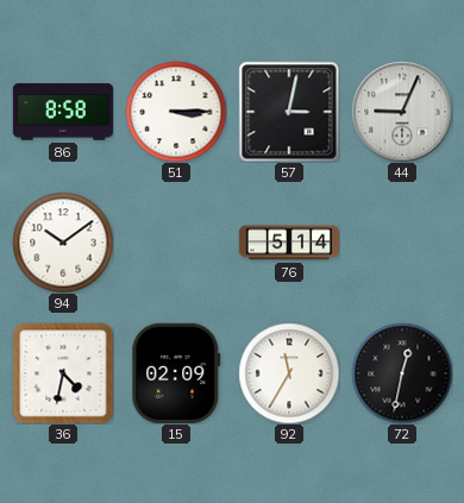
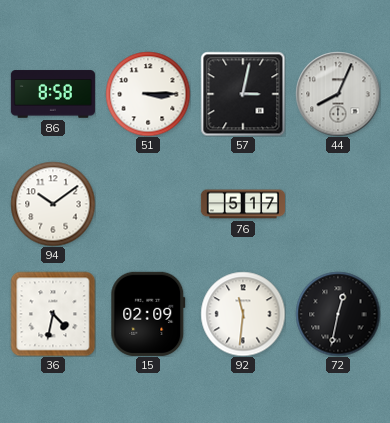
44: 9:04 -> 8:04
76: 5:14 -> 5:17
92: 11:35 -> 11:31
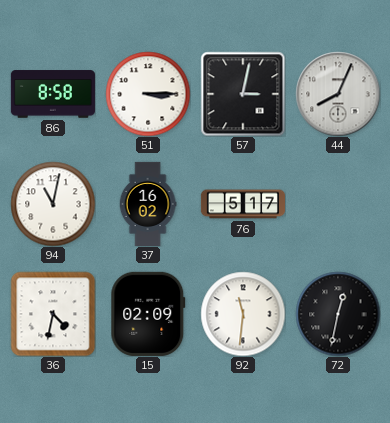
94: 10:09 -> 11:02
37: none -> 16:02
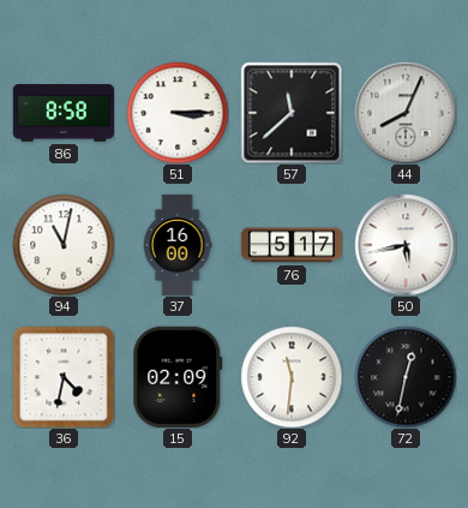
57: 3:02 -> 11:38
37: 16:02 -> 16:00
50: none -> 5:43
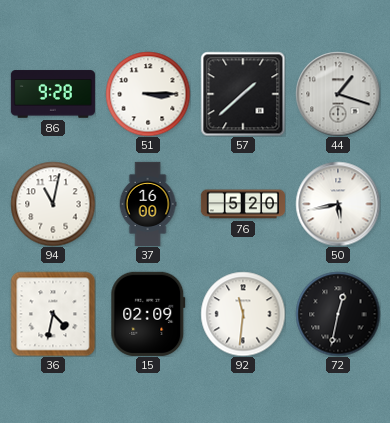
86: 8:58 -> 9:28
57: 11:38 -> 1:38
44: 8:04 -> 1:18
76: 5:17 -> 5:20
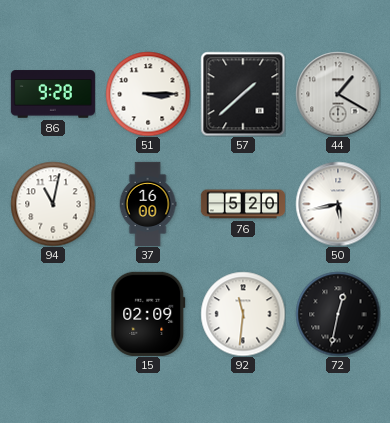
44: 1:18 -> 1:20
36: 4:32 -> none
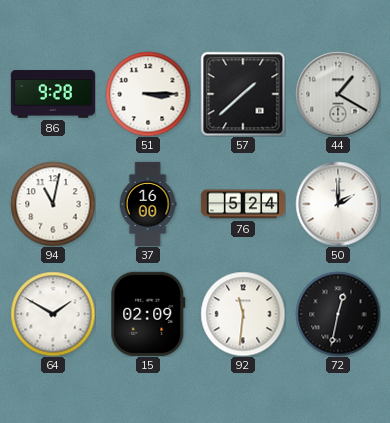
76: 5:20 -> 5:24
50: 5:43 -> 2:00
64: none -> 1:50
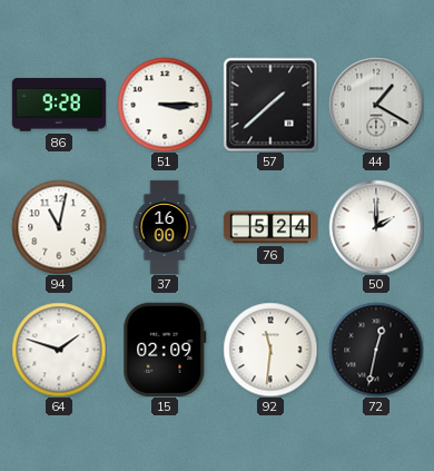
64: 1:50 -> 1:48
